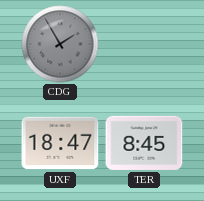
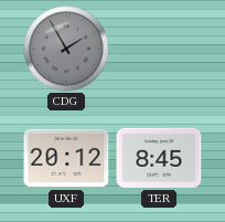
UXF: 18:47 -> 20:12
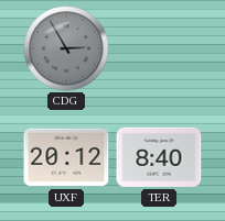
CDG: 1:55 -> 2:55
TER: 8:45 -> 8:40
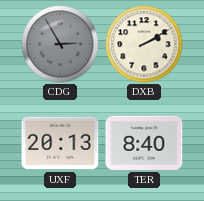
DXB: none -> 2:10
UXF: 20:12 -> 20:13
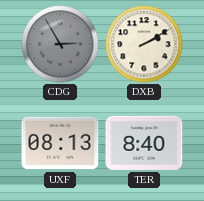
UXF: 20:13 -> 08:13
